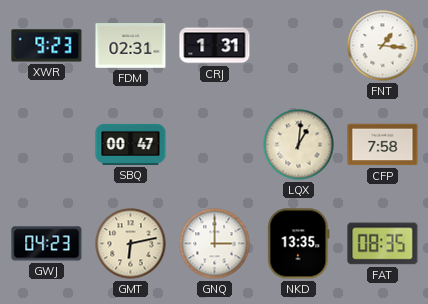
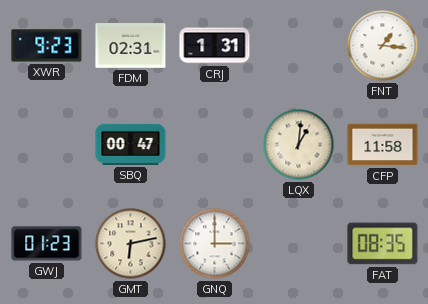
CFP: 7:58 -> 11:58
GWJ: 04:23 -> 01:23
NKD: 13:35 -> none
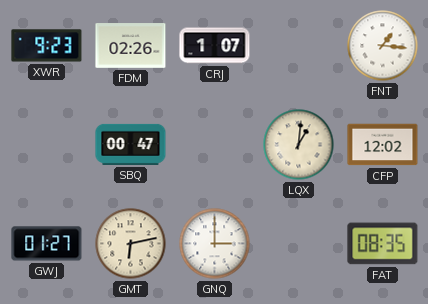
FDM: 02:31 -> 02:26
CRJ: 1:31 -> 1:07
CFP: 11:58 -> 12:02
GWJ: 01:23 -> 01:27
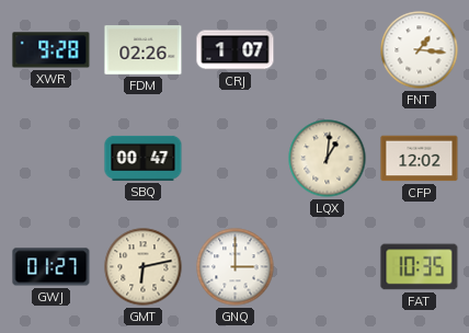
XWR: 9:23 -> 9:28
FAT: 08:35 -> 10:35
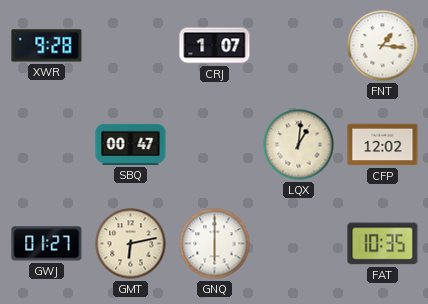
FDM: 02:26 -> none
GNQ: 3:00 -> 6:00
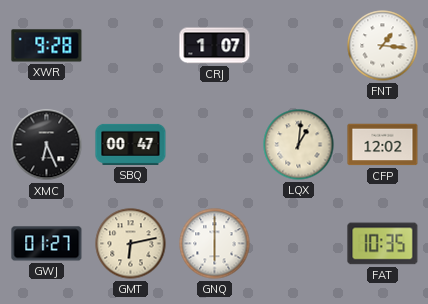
XMC: none -> 6:26
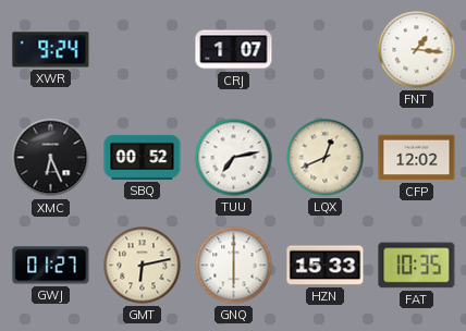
XWR: 9:28 -> 9:24
SBQ: 00:47 -> 00:52
TUU: none -> 7:13
LQX: 1:01 -> 12:41
HZN: none -> 15:33
